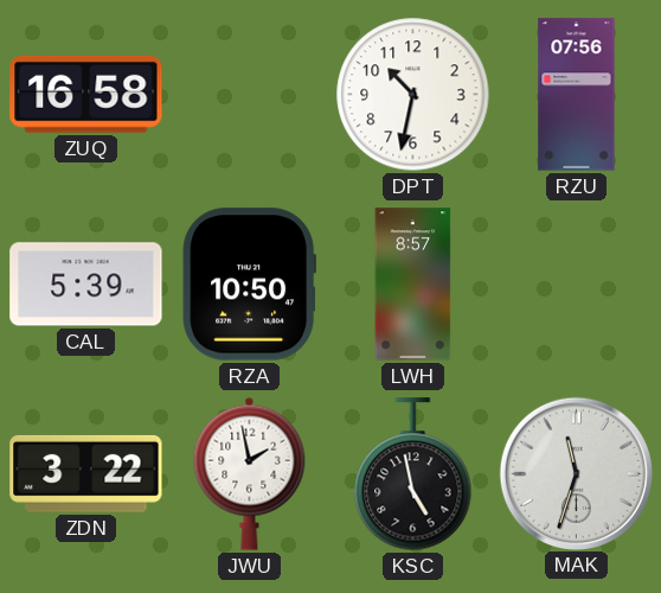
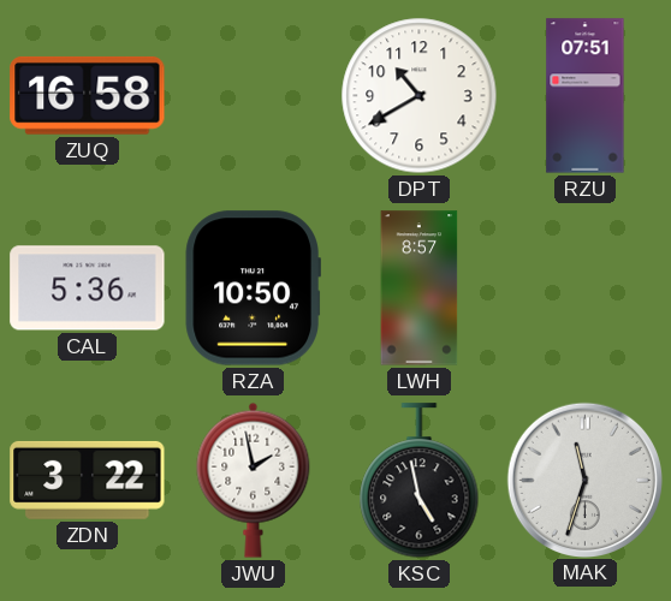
DPT: 10:32 -> 10:40
RZU: 07:56 -> 07:51
CAL: 5:39 -> 5:36
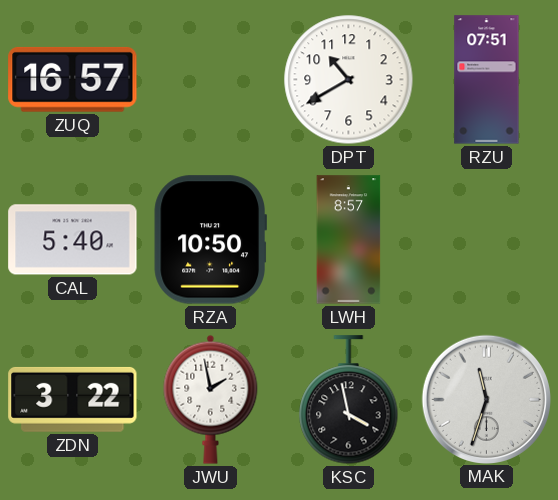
ZUQ: 16:58 -> 16:57
CAL: 5:36 -> 5:40
KSC: 4:58 -> 3:58
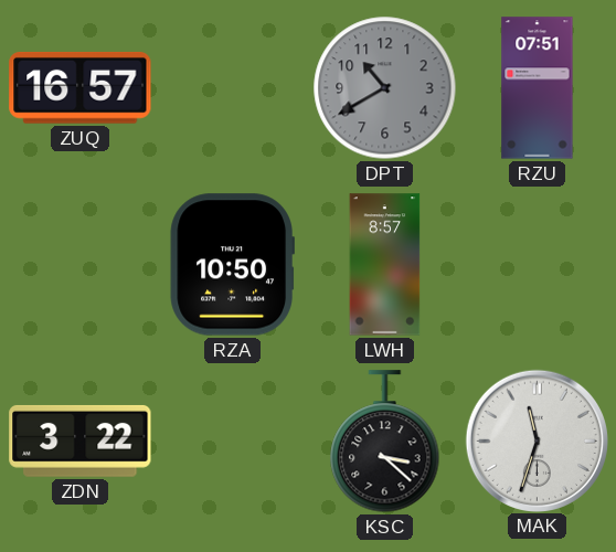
DPT dial: white -> grey
CAL: 5:40 -> none
JWU: 1:58 -> none
KSC: 3:58 -> 3:22
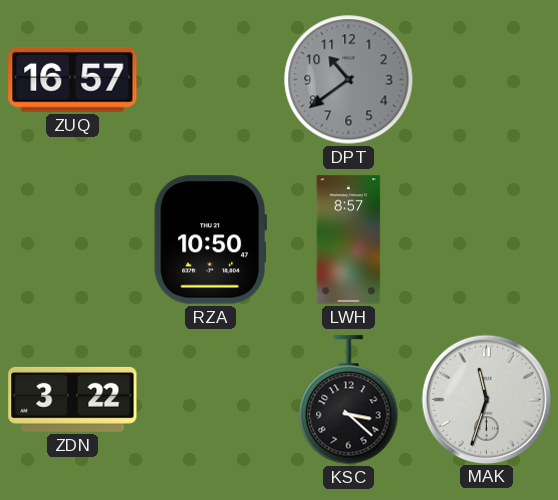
DPT: 10:40 -> 10:39
RZU: 07:51 -> none
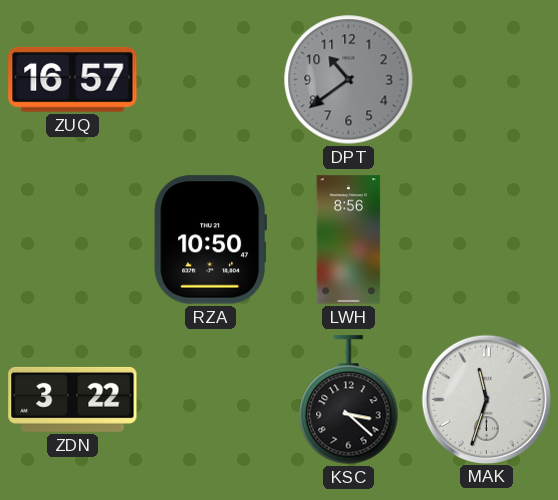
LWH: 8:57 -> 8:56
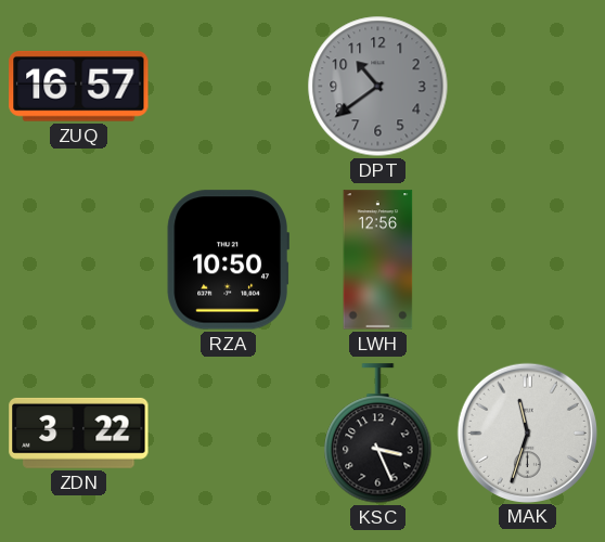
LWH: 8:56 -> 12:56
KSC: 3:22 -> 3:26
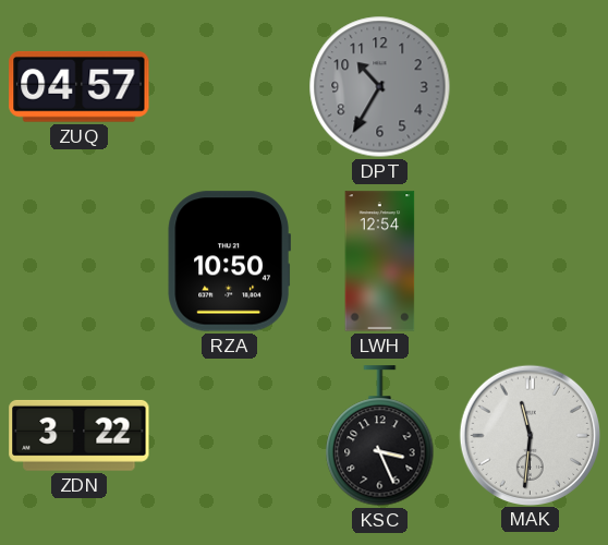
ZUQ: 16:57 -> 04:57
DPT: 10:39 -> 10:35
LWH: 12:56 -> 12:54
MAK: 11:33 -> 11:31
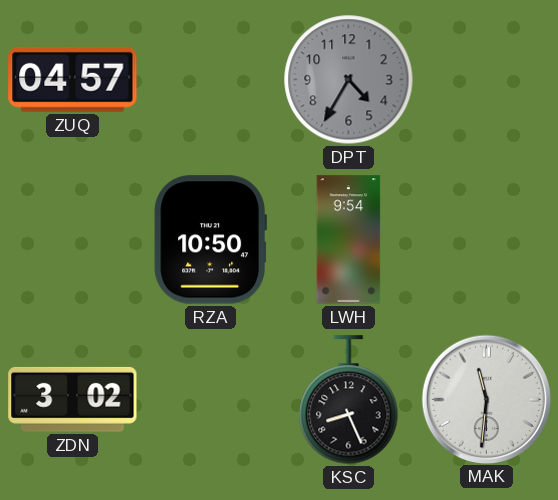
DPT: 10:35 -> 4:35
LWH: 12:54 -> 9:54
ZDN: 3:22 -> 3:02
KSC: 3:26 -> 8:26
